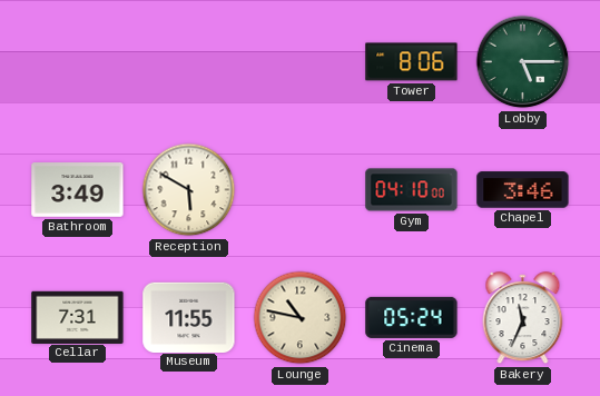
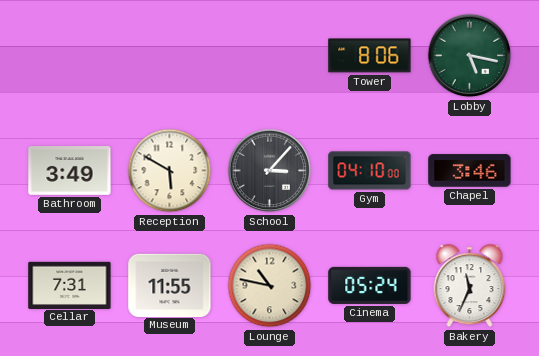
Lobby: 5:15 -> 5:17
School: none -> 3:07
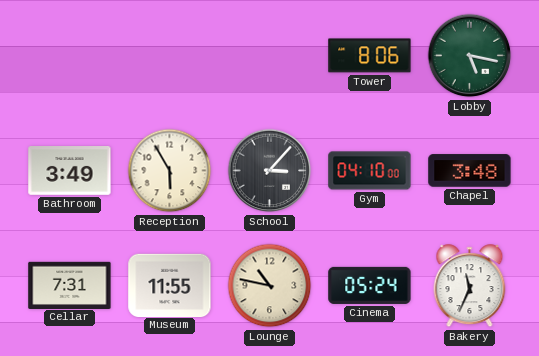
Reception: 5:50 -> 5:55
Chapel: 3:46 -> 3:48
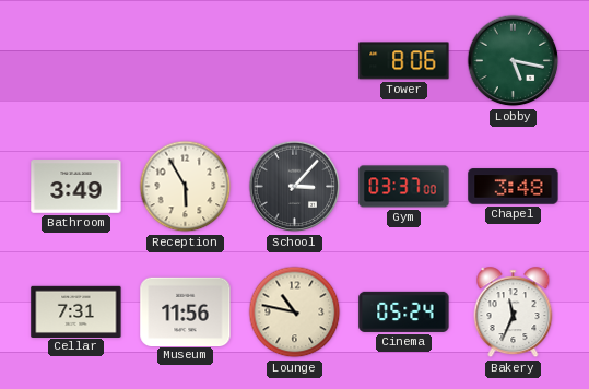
Gym: 04:10 -> 03:37
Museum: 11:55 -> 11:56
